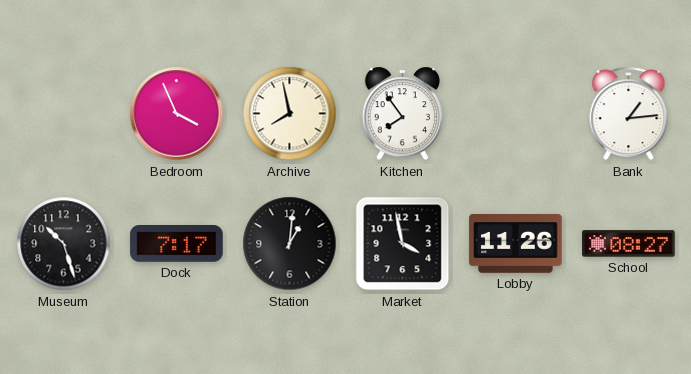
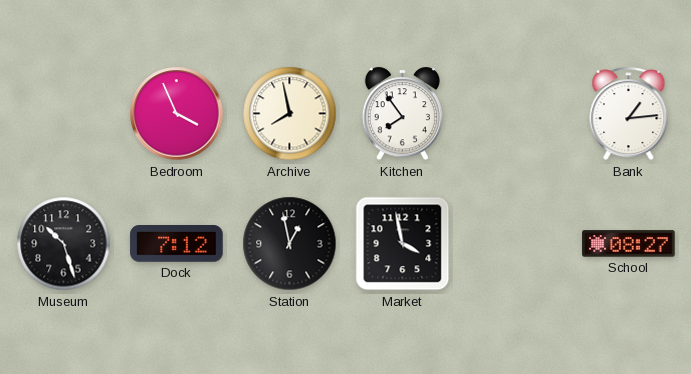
Dock: 7:17 -> 7:12
Station: 1:01 -> 12:58
Lobby: 11:26 -> none
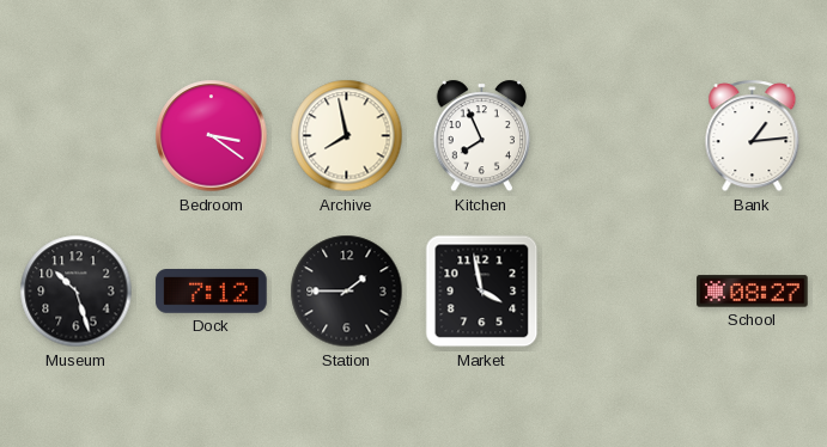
Bedroom: 3:56 -> 3:21
Kitchen: 7:54 -> 7:56
Station: 12:58 -> 1:45
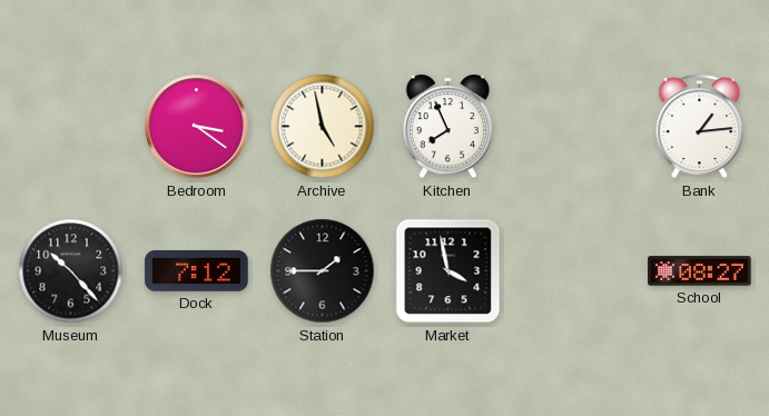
Archive: 7:58 -> 4:58
Museum: 10:27 -> 10:23
